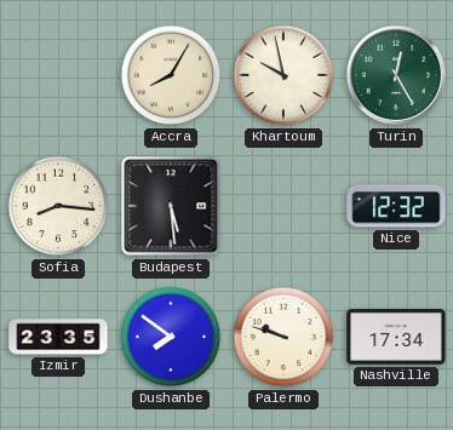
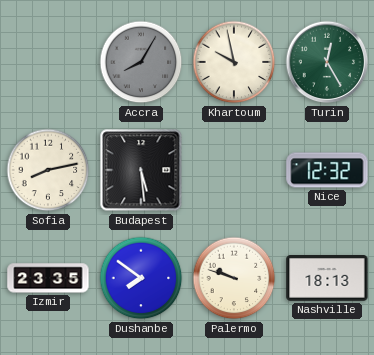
Accra dial: cream -> grey
Sofia: 8:16 -> 8:13
Nashville: 17:34 -> 18:13
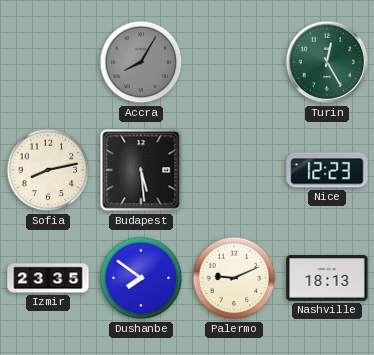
Khartoum: 9:58 -> none
Nice: 12:32 -> 12:23
Palermo: 9:48 -> 9:11
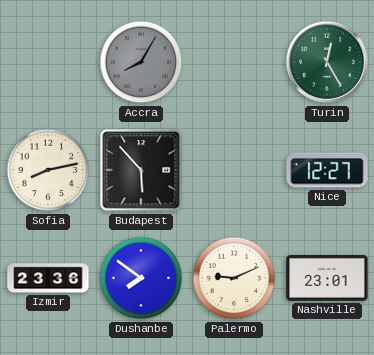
Budapest: 5:29 -> 5:53
Nice: 12:23 -> 12:27
Izmir: 23:35 -> 23:36
Nashville: 18:13 -> 23:01
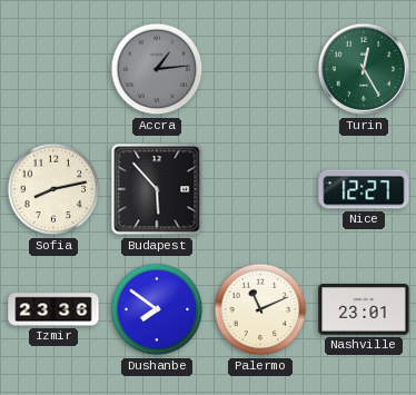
Accra: 8:05 -> 1:14
Palermo: 9:11 -> 11:11
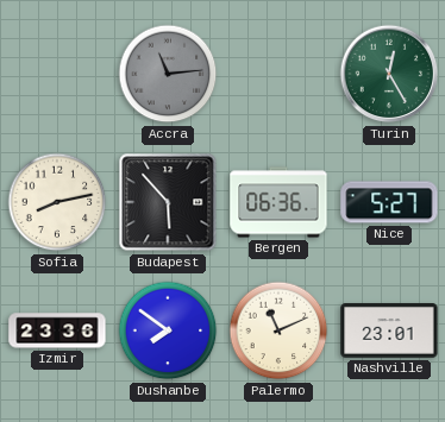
Accra: 1:14 -> 11:14
Bergen: none -> 06:36
Nice: 12:27 -> 5:27
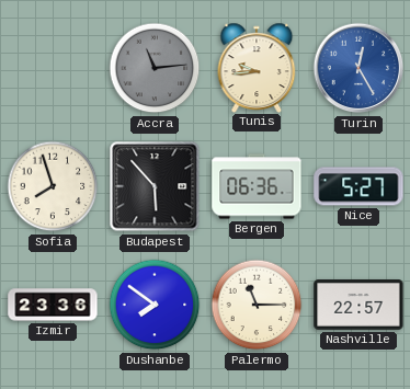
Tunis: none -> 9:44
Turin dial: green -> blue
Sofia: 8:13 -> 7:57
Palermo: 11:11 -> 11:15
Nashville: 23:01 -> 22:57
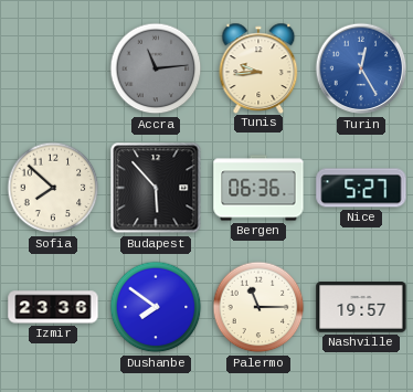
Sofia: 7:57 -> 7:52
Nashville: 22:57 -> 19:57
